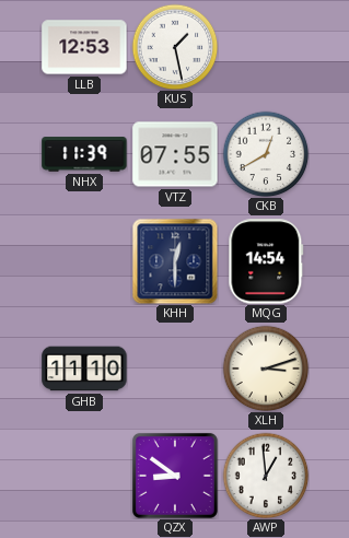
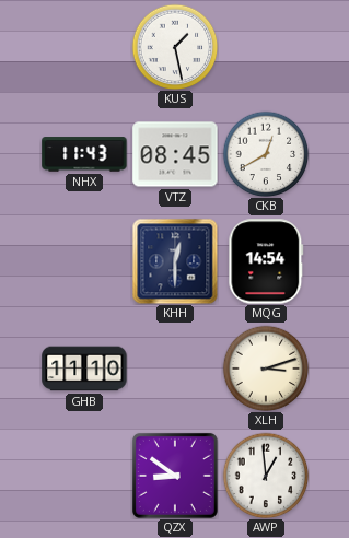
LLB: 12:53 -> none
NHX: 11:39 -> 11:43
VTZ: 07:55 -> 08:45
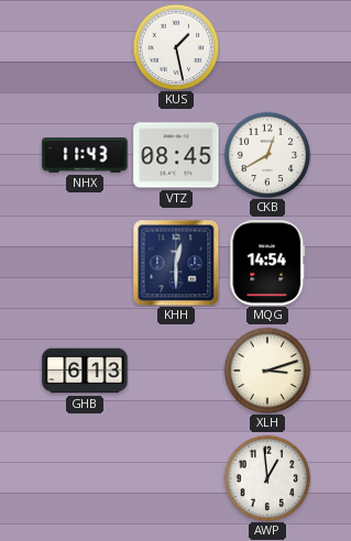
GHB: 11:10 -> 6:13
QZX: 8:51 -> none
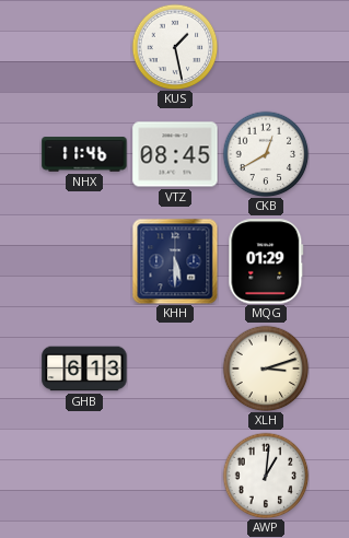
NHX: 11:43 -> 11:46
KHH: 12:30 -> 5:30
MQG: 14:54 -> 01:29
AWP: 12:59 -> 1:01
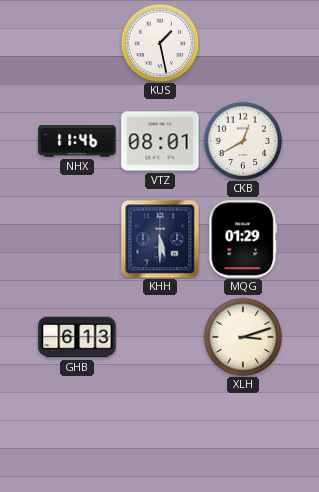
VTZ: 08:45 -> 08:01
AWP: 1:01 -> none
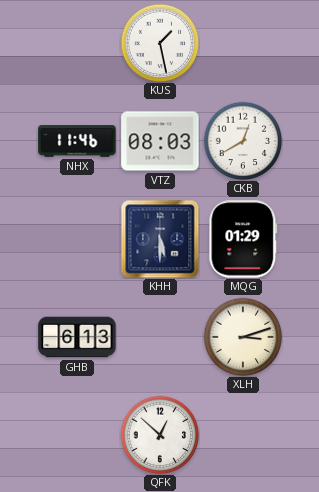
VTZ: 08:01 -> 08:03
QFK: none -> 12:52
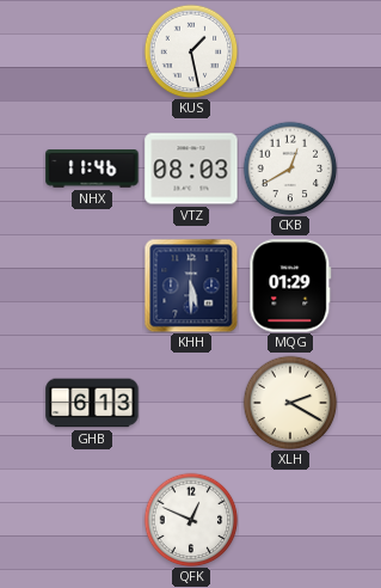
XLH: 3:12 -> 2:20
QFK: 12:52 -> 12:49
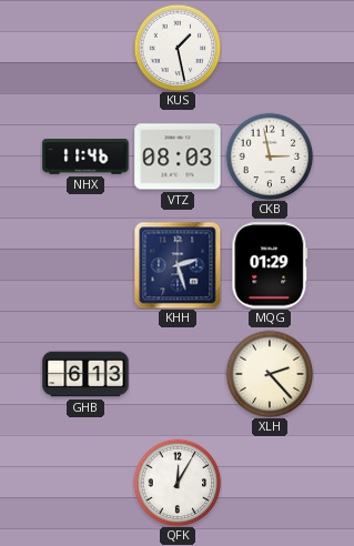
CKB: 12:40 -> 2:58
KHH: 5:30 -> 2:27
XLH: 2:20 -> 2:23
QFK: 12:49 -> 12:05
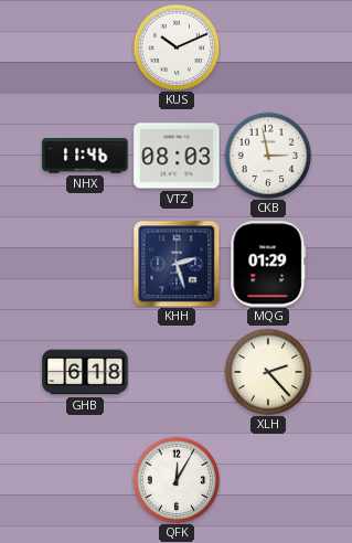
KUS: 1:28 -> 10:11
GHB: 6:13 -> 6:18
